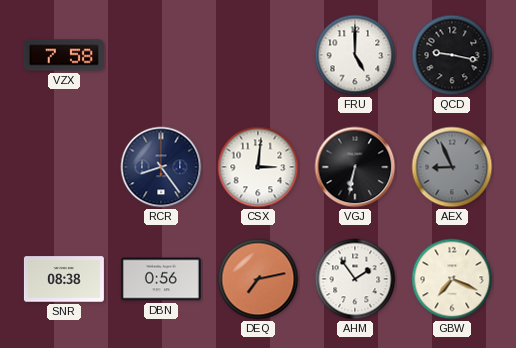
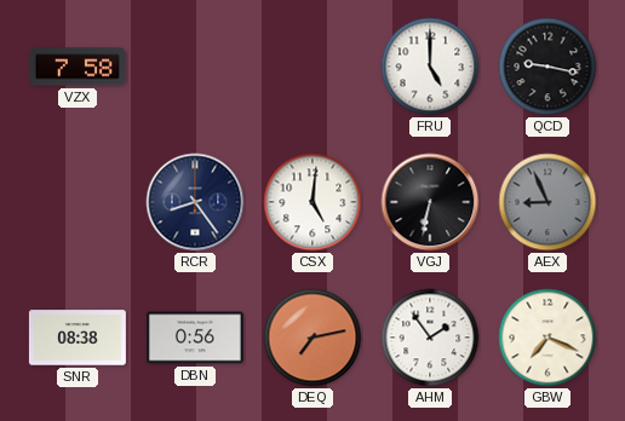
CSX: 3:01 -> 5:01
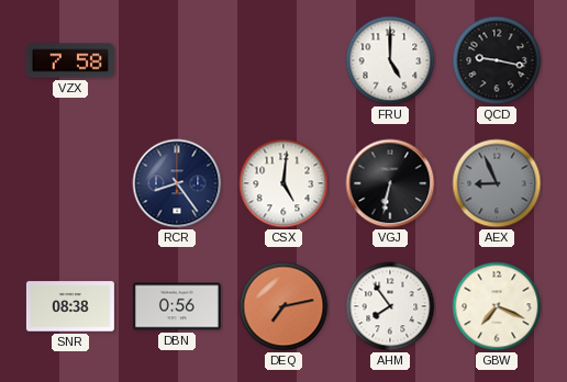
AHM: 1:54 -> 7:54
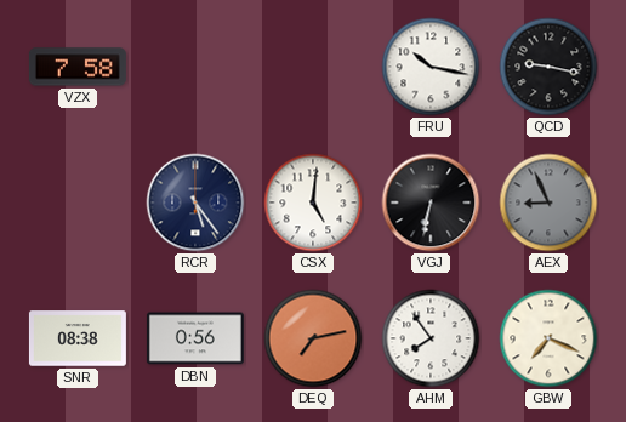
FRU: 5:00 -> 10:17
RCR: 8:24 -> 5:24
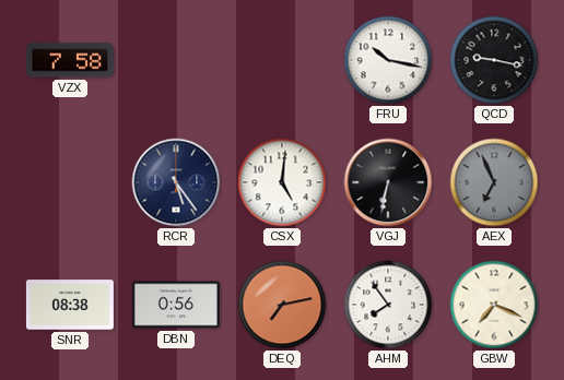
AEX: 8:56 -> 6:56
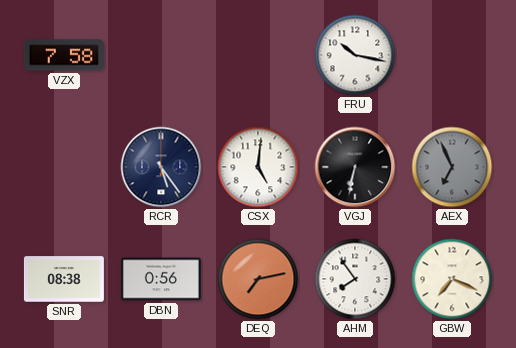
QCD: 9:17 -> none
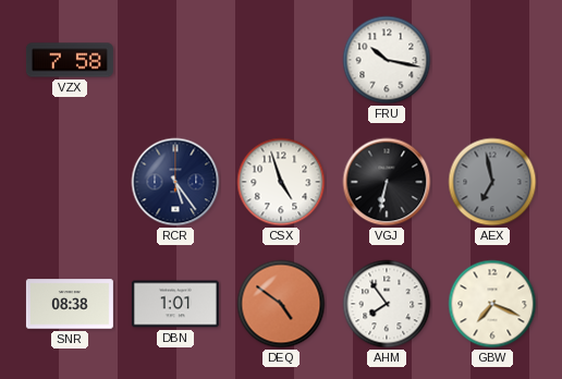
CSX: 5:01 -> 4:57
AEX: 6:56 -> 6:58
DBN: 0:56 -> 1:01
DEQ: 7:13 -> 4:51
